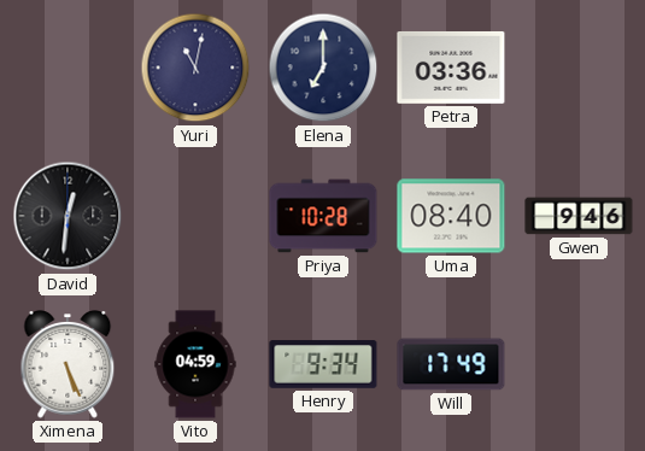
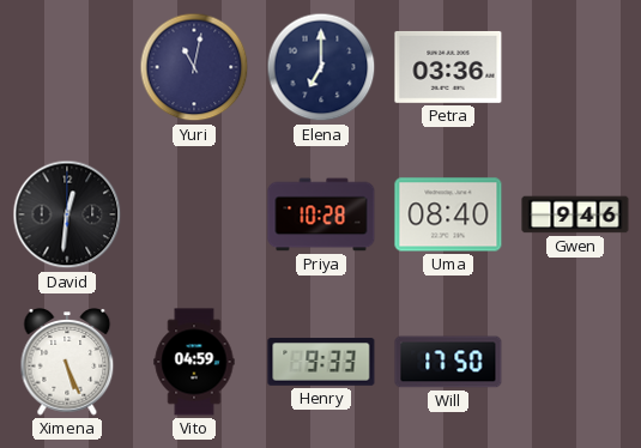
Henry: 9:34 -> 9:33
Will: 17:49 -> 17:50
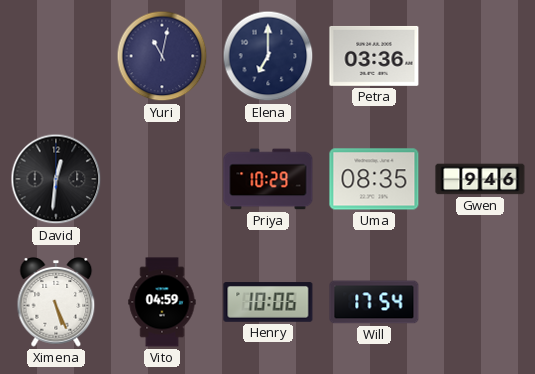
Priya: 10:28 -> 10:29
Uma: 08:40 -> 08:35
Henry: 9:33 -> 10:06
Will: 17:50 -> 17:54
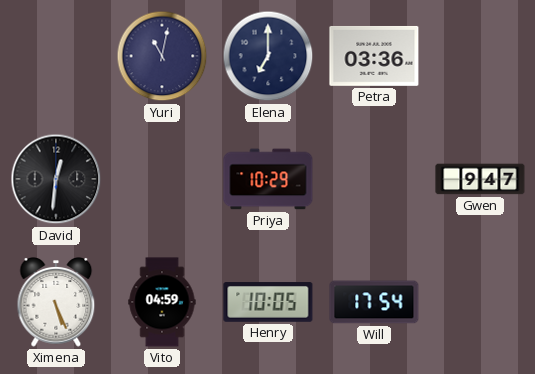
Uma: 08:35 -> none
Gwen: 9:46 -> 9:47
Henry: 10:06 -> 10:05
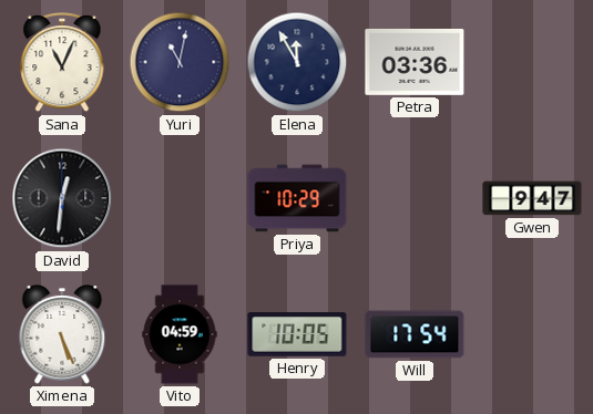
Sana: none -> 11:04
Elena: 7:00 -> 11:55
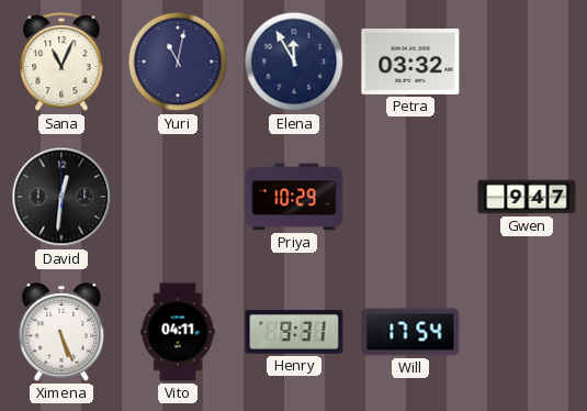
Petra: 03:36 -> 03:32
Vito: 04:59 -> 04:11
Henry: 10:05 -> 9:31
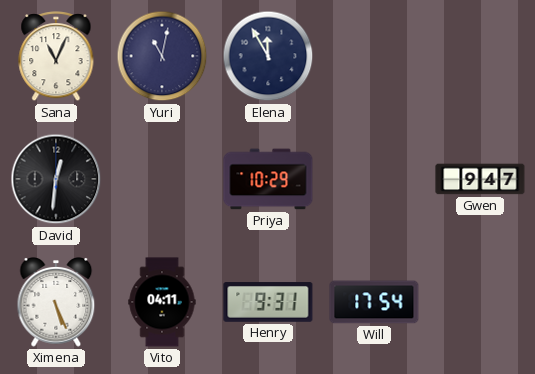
Petra: 03:32 -> none
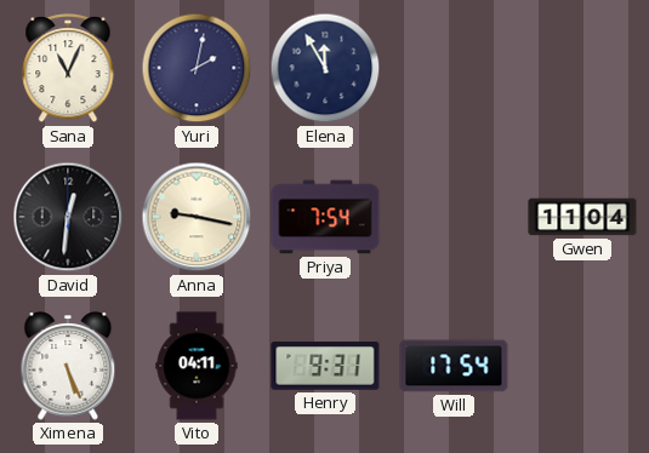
Yuri: 11:02 -> 2:02
Anna: none -> 9:17
Priya: 10:29 -> 7:54
Gwen: 9:47 -> 11:04
